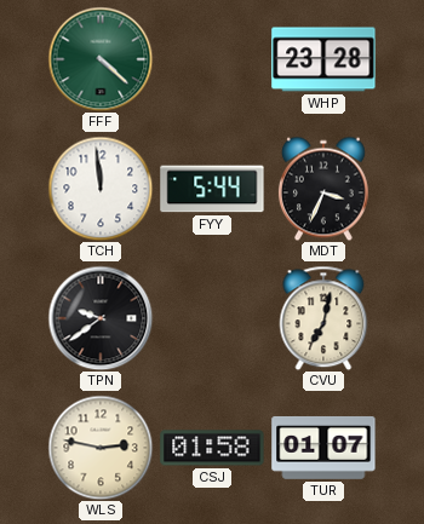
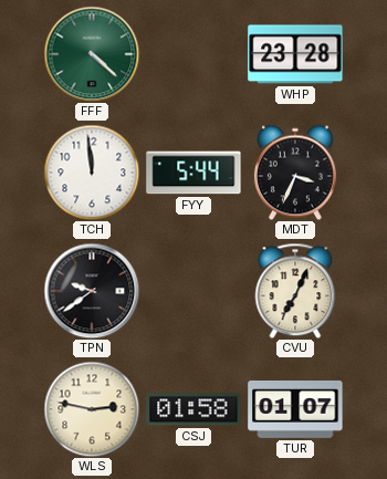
CVU: 7:02 -> 7:04
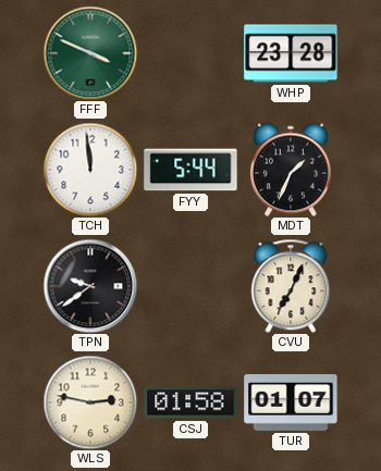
FFF: 4:22 -> 3:49
MDT: 3:34 -> 1:34
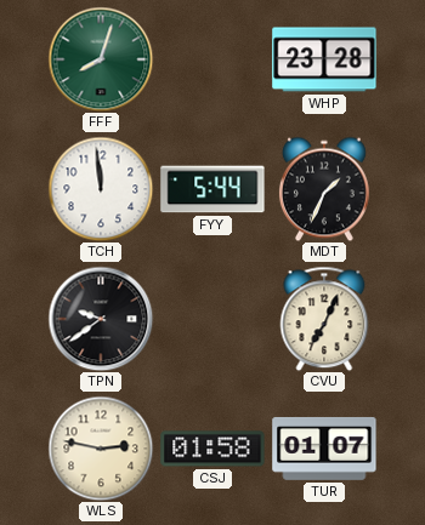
FFF: 3:49 -> 8:03
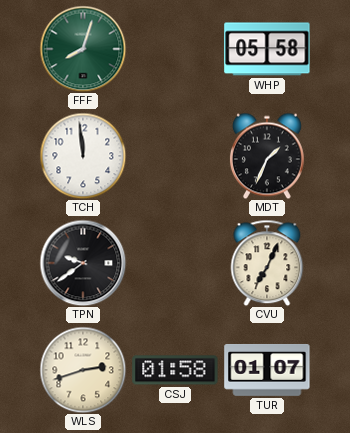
WHP: 23:28 -> 05:58
FYY: 5:44 -> none
WLS: 2:47 -> 2:42
